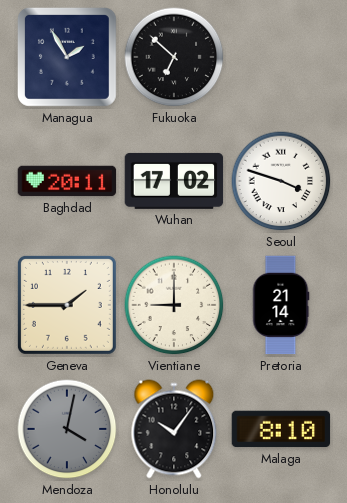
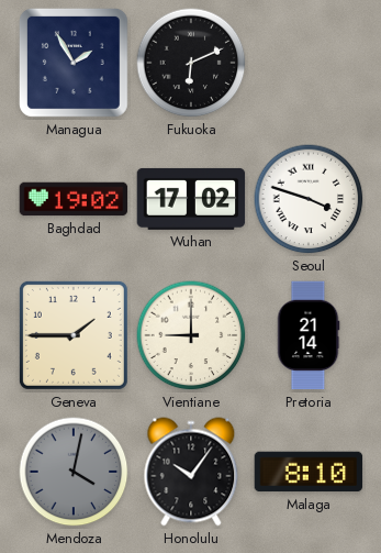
Fukuoka: 6:52 -> 6:11
Baghdad: 20:11 -> 19:02
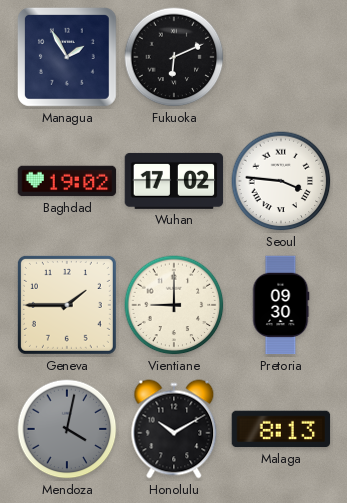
Seoul: 3:48 -> 3:46
Pretoria: 21:14 -> 09:30
Honolulu: 10:06 -> 10:10
Malaga: 8:10 -> 8:13
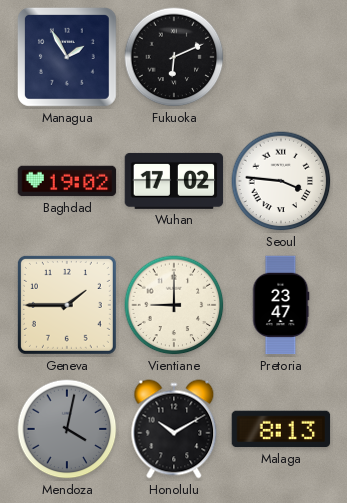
Pretoria: 09:30 -> 23:47
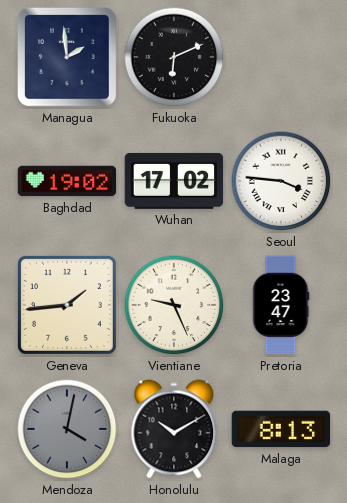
Managua: 1:55 -> 1:59
Geneva: 1:45 -> 1:44
Vientiane: 9:00 -> 9:26
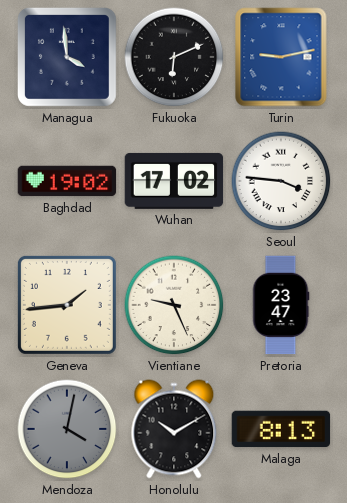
Managua: 1:59 -> 3:59
Turin: none -> 9:13
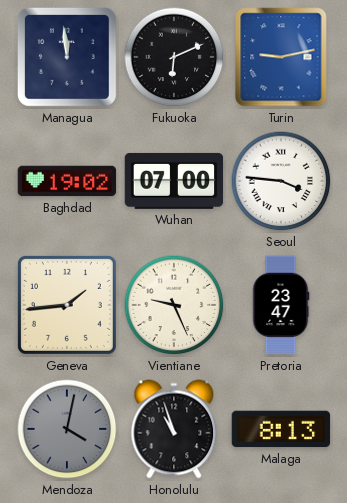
Managua: 3:59 -> 11:59
Wuhan: 17:02 -> 07:00
Honolulu: 10:10 -> 10:57
